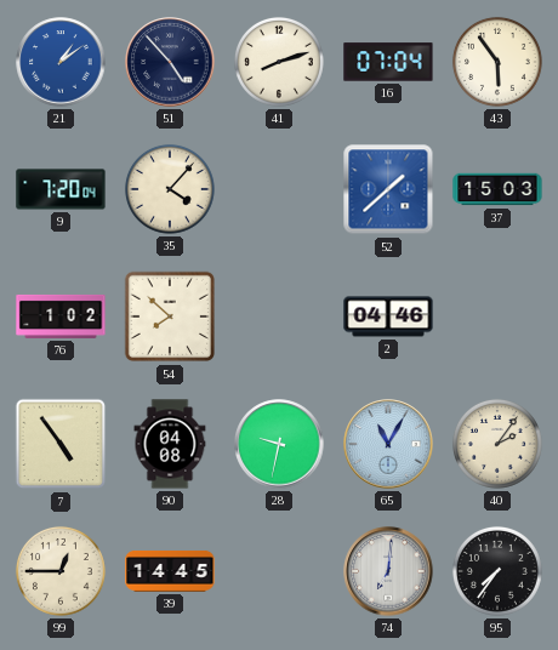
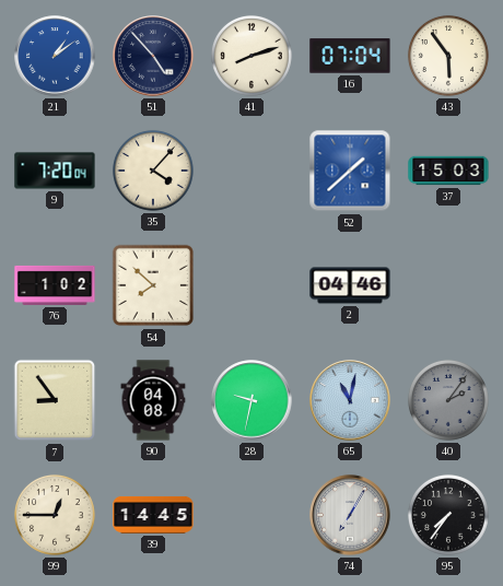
7: 4:54 -> 8:54
65: 11:05 -> 11:02
40 dial: cream -> grey
74: 7:01 -> 7:05
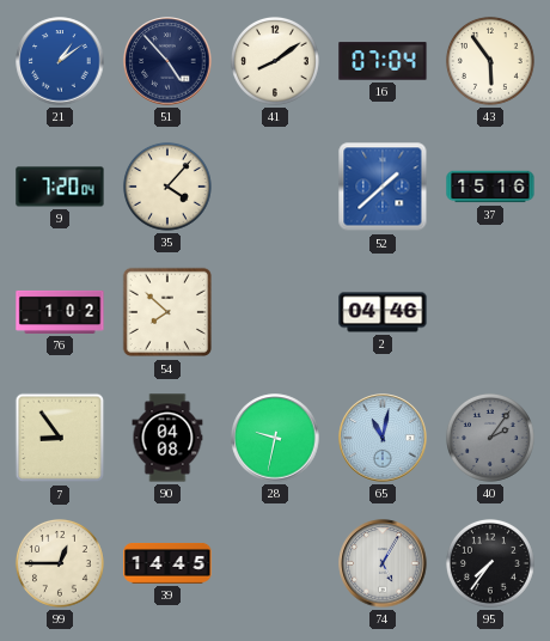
41: 8:12 -> 8:09
37: 15:03 -> 15:16
74: 7:05 -> 5:05
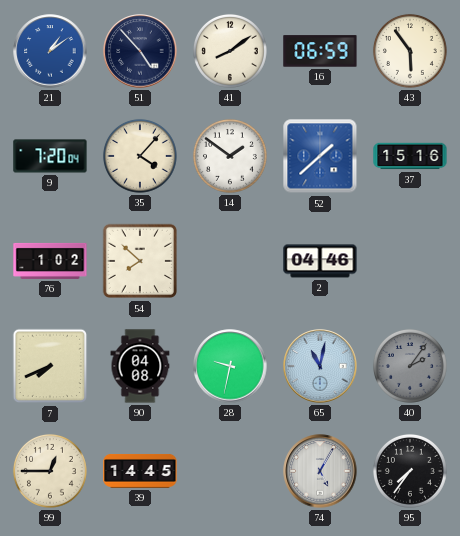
16: 07:04 -> 06:59
14: none -> 1:51
7: 8:54 -> 7:41
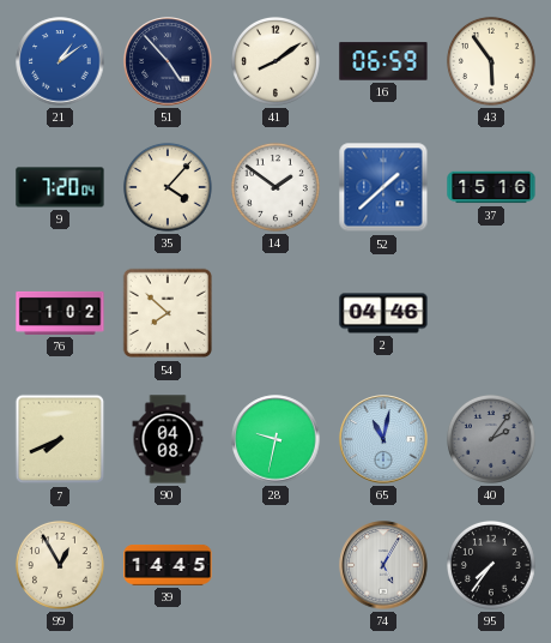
99: 12:45 -> 12:55
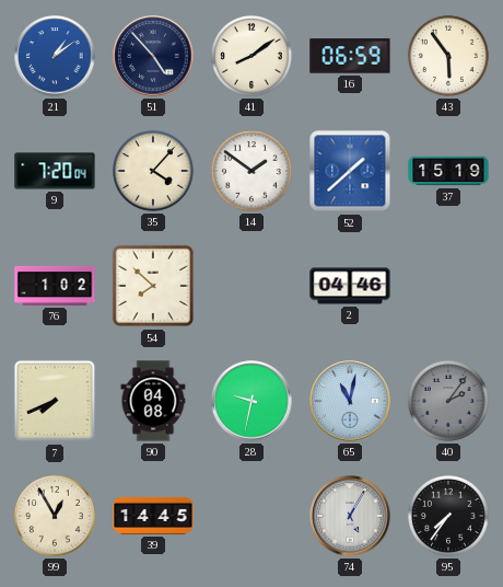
37: 15:16 -> 15:19
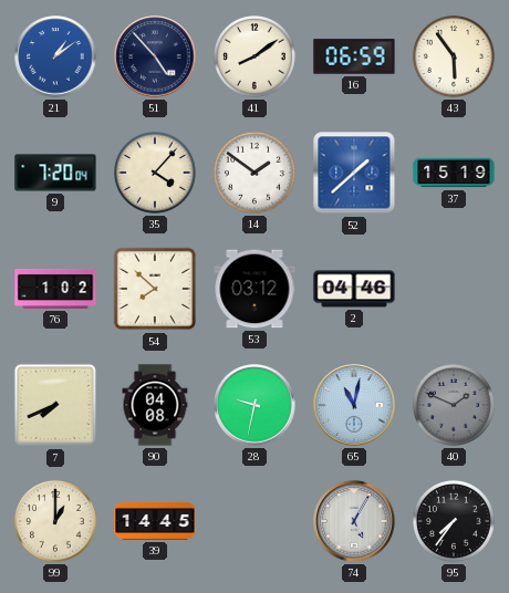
53: none -> 03:12
40: 2:06 -> 1:49
99: 12:55 -> 1:00
